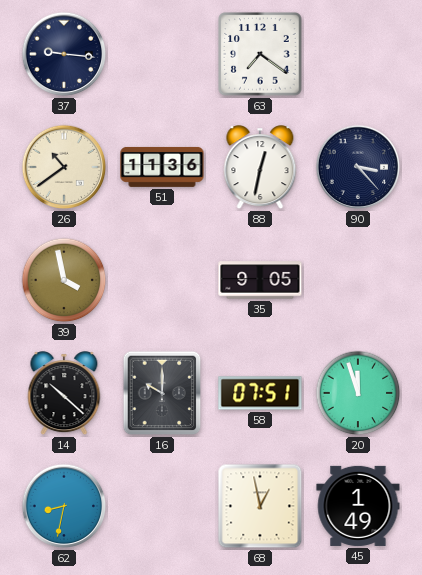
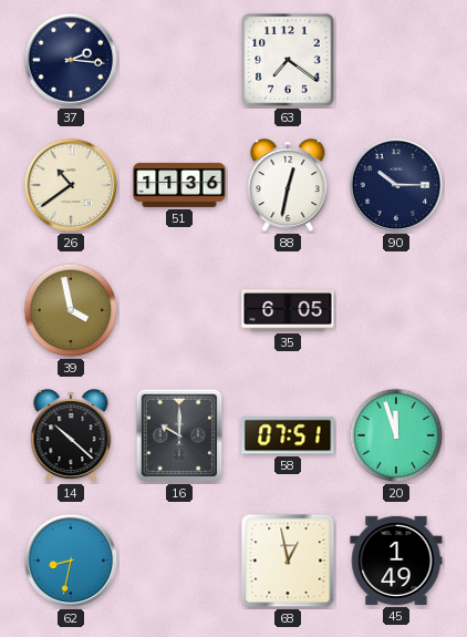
37: 9:16 -> 2:16
90: 3:23 -> 10:15
35: 9:05 -> 6:05
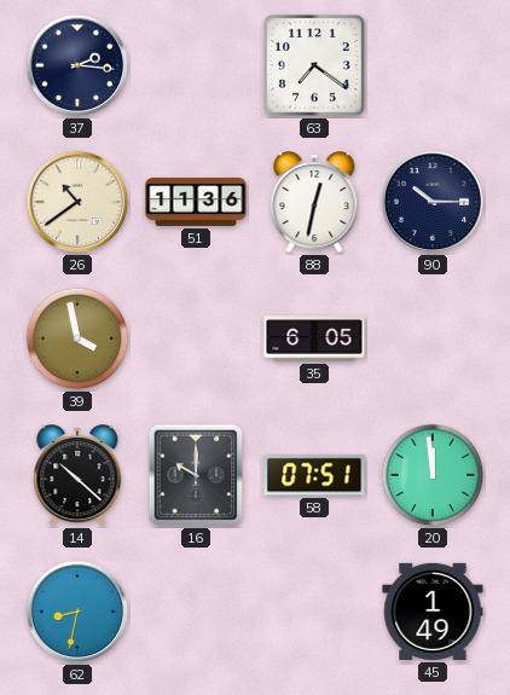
20: 11:57 -> 11:59
68: 12:58 -> none
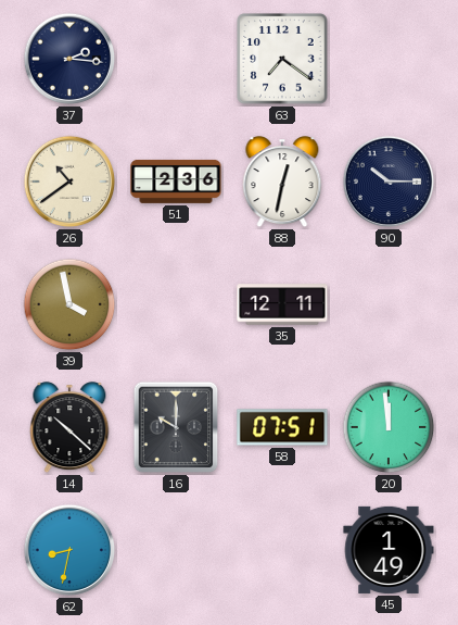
51: 11:36 -> 2:36
35: 6:05 -> 12:11
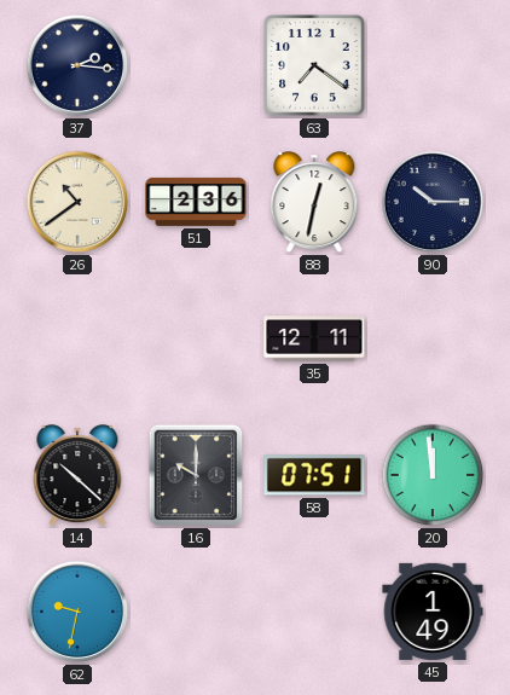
39: 3:58 -> none
62: 8:32 -> 9:32
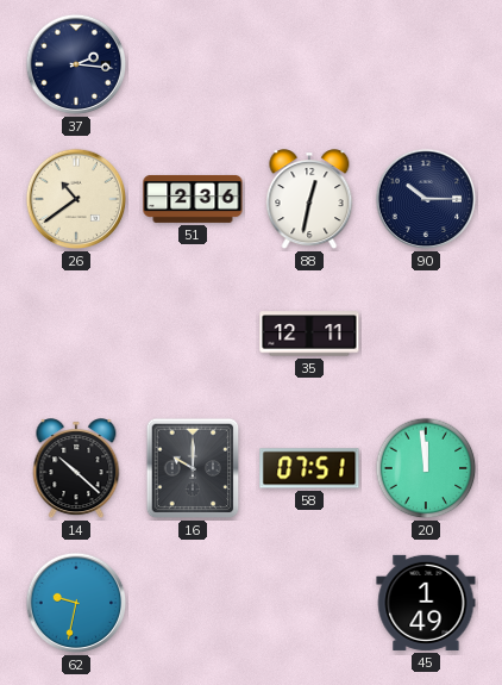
63: 7:21 -> none
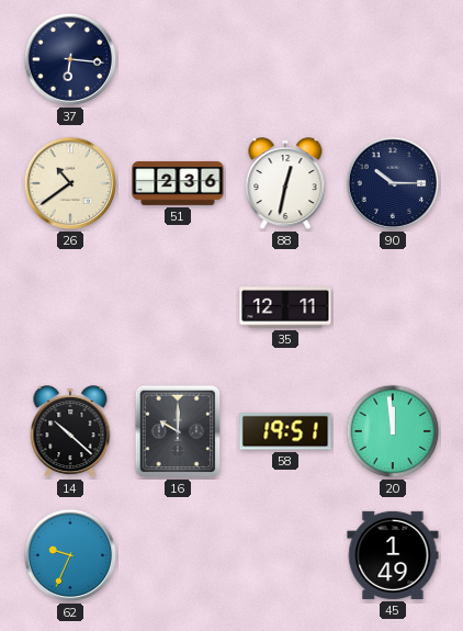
37: 2:16 -> 6:16
58: 07:51 -> 19:51
62: 9:32 -> 9:34
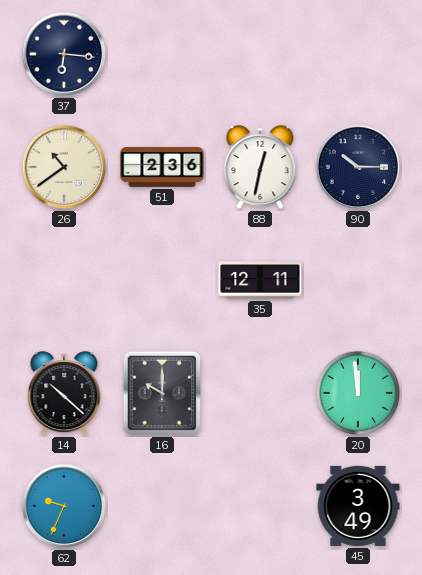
58: 19:51 -> none
45: 1:49 -> 3:49
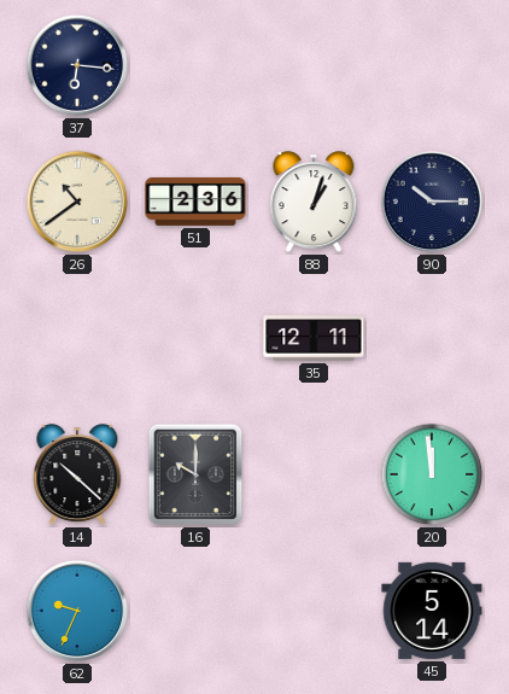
88: 12:32 -> 1:03
45: 3:49 -> 5:14
